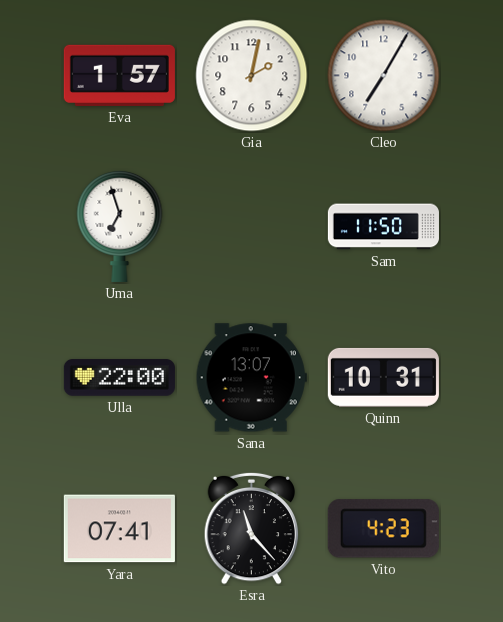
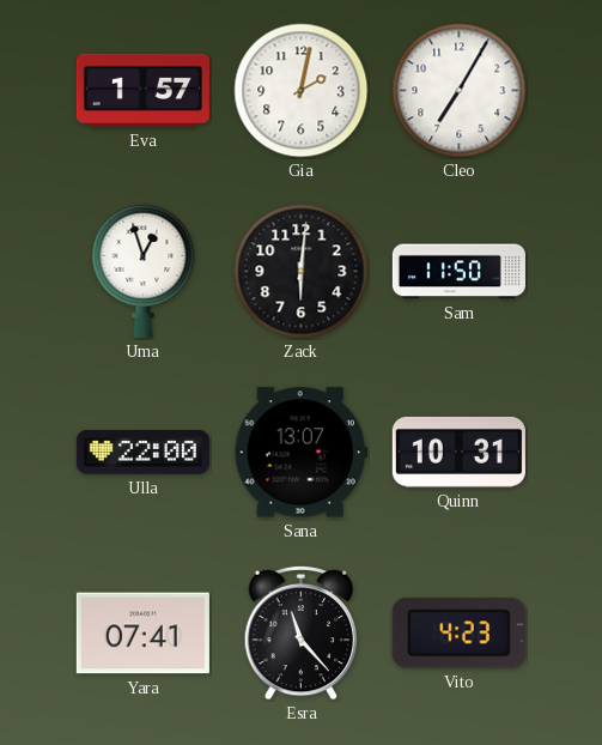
Uma: 6:57 -> 12:57
Zack: none -> 6:01
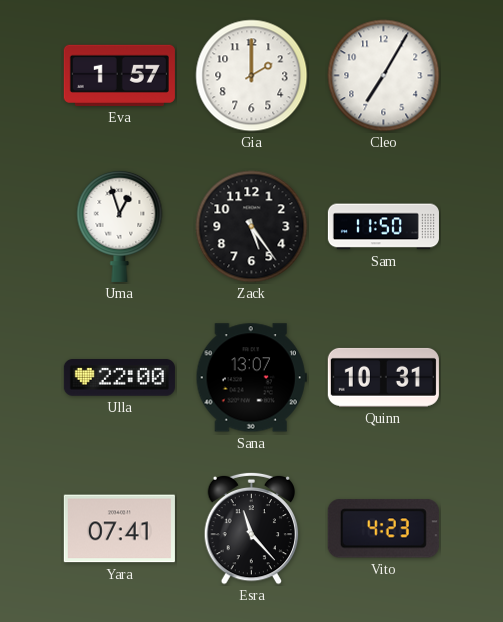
Gia: 2:02 -> 2:00
Zack: 6:01 -> 5:24
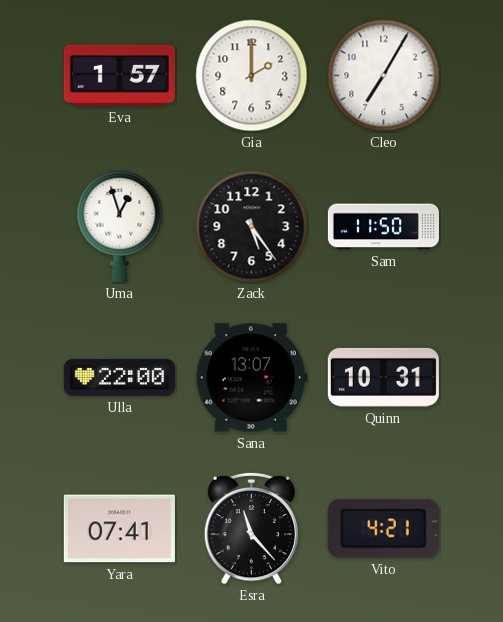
Vito: 4:23 -> 4:21
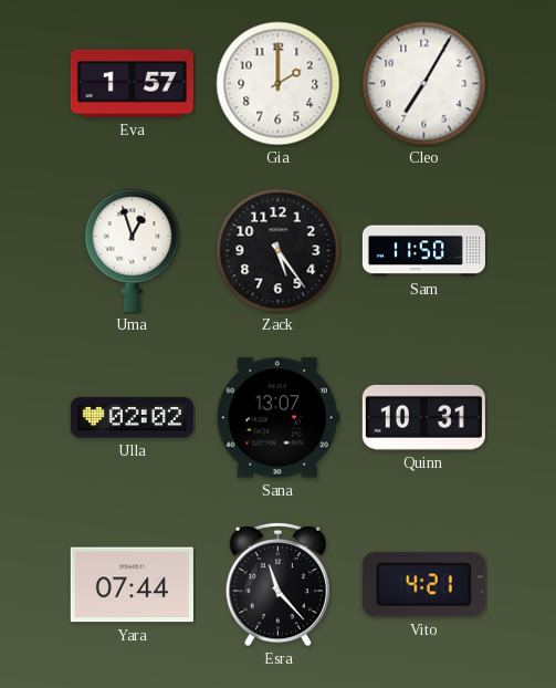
Ulla: 22:00 -> 02:02
Yara: 07:41 -> 07:44
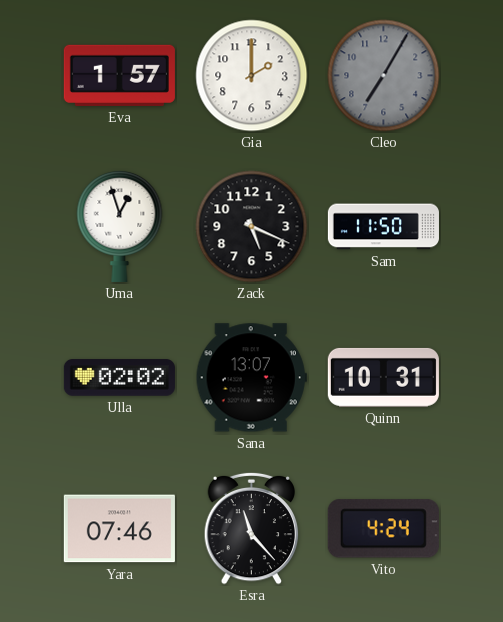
Cleo dial: white -> grey
Zack: 5:24 -> 5:19
Yara: 07:44 -> 07:46
Vito: 4:21 -> 4:24
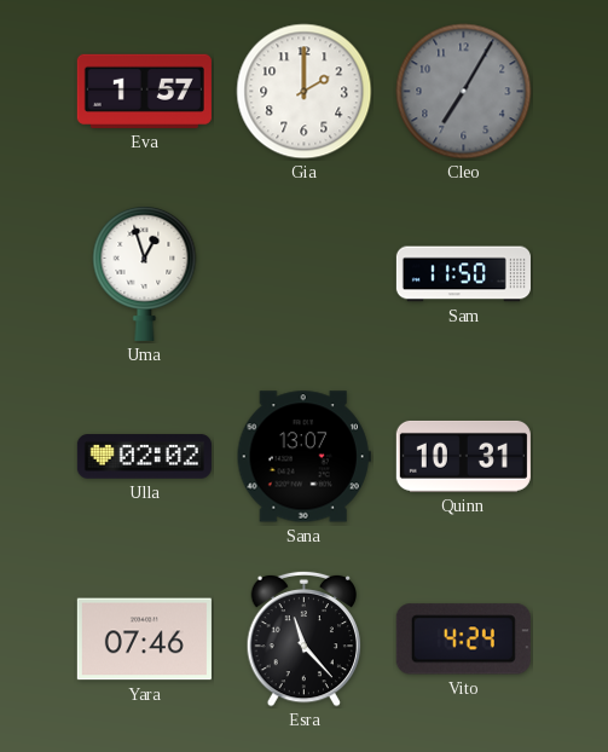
Zack: 5:19 -> none
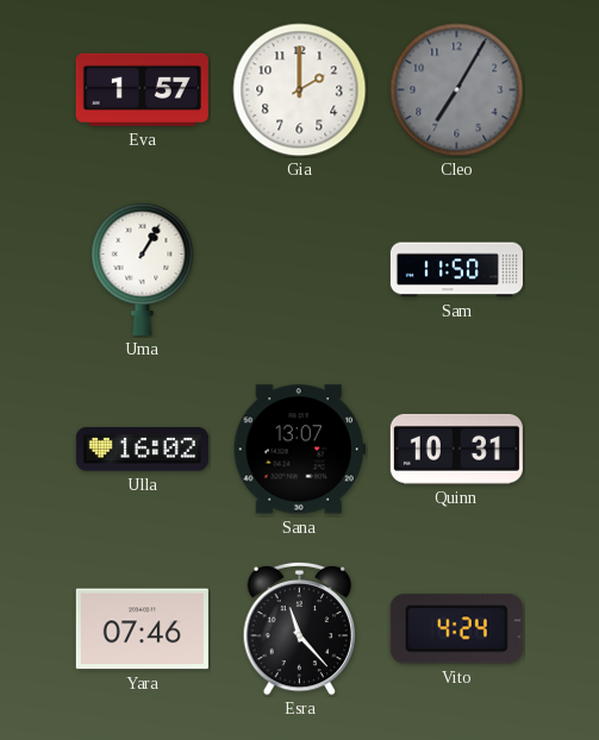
Uma: 12:57 -> 1:05
Ulla: 02:02 -> 16:02
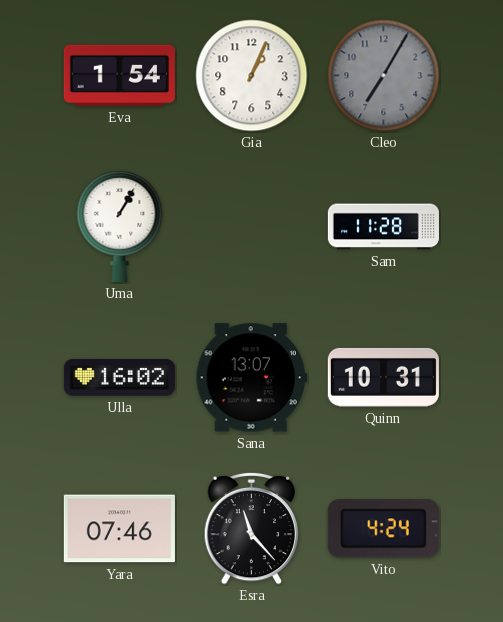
Eva: 1:57 -> 1:54
Gia: 2:00 -> 1:04
Sam: 11:50 -> 11:28
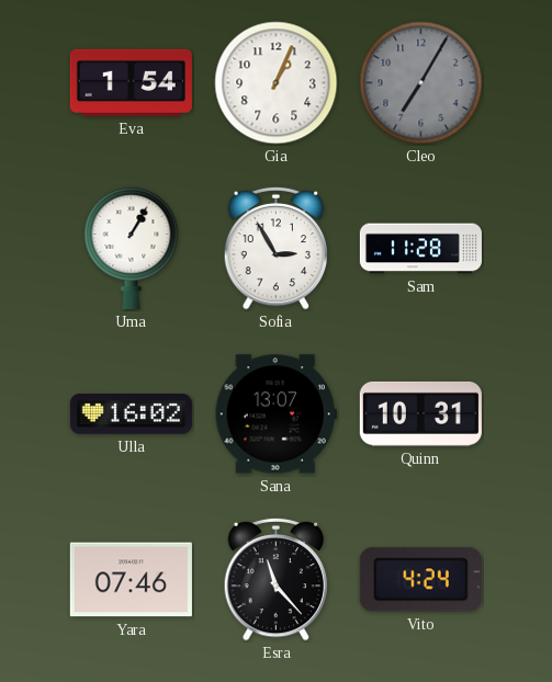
Sofia: none -> 2:55
